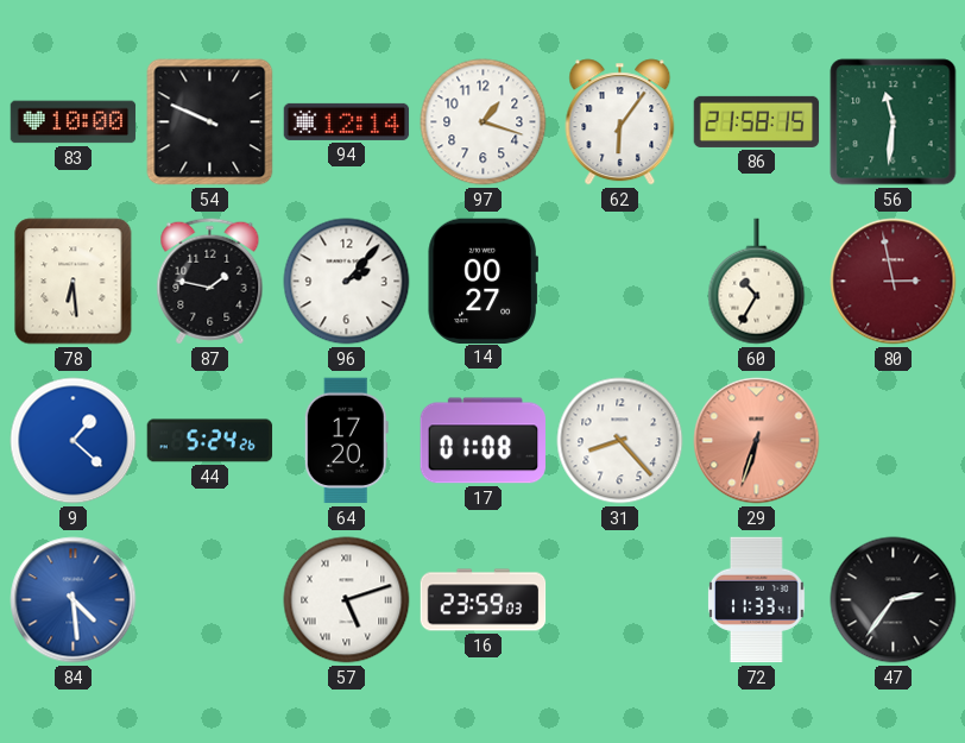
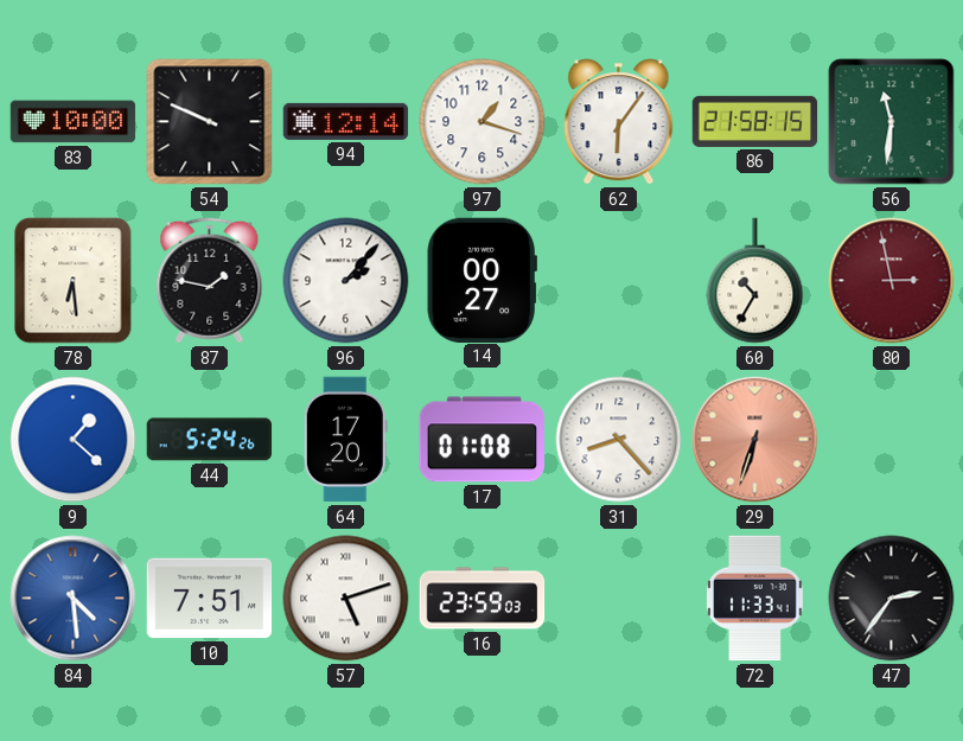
10: none -> 7:51
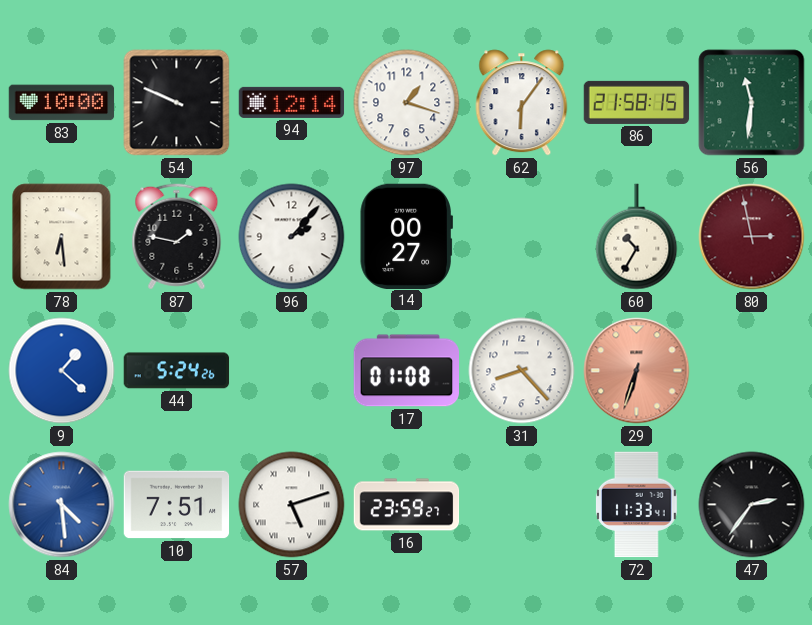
64: 17:20 -> none
16: 23:59:03 -> 23:59:27
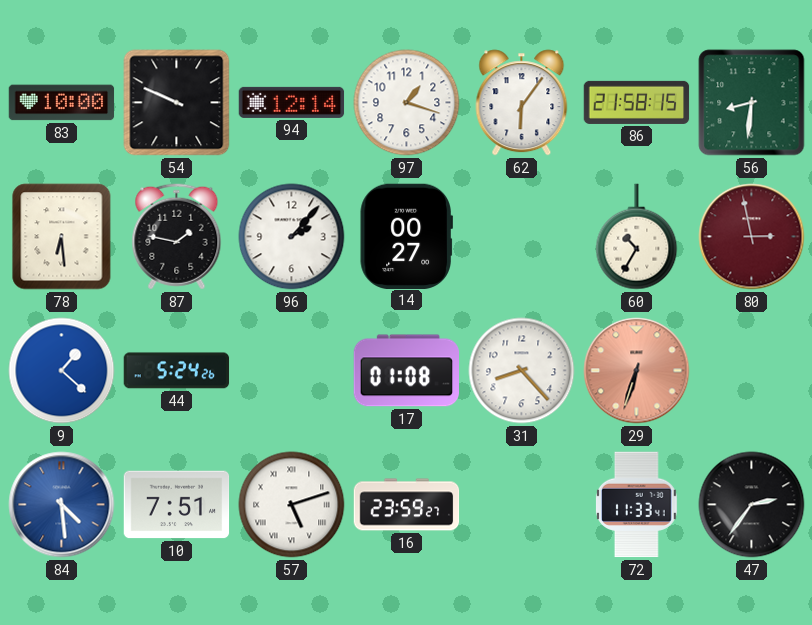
56: 11:31 -> 8:31
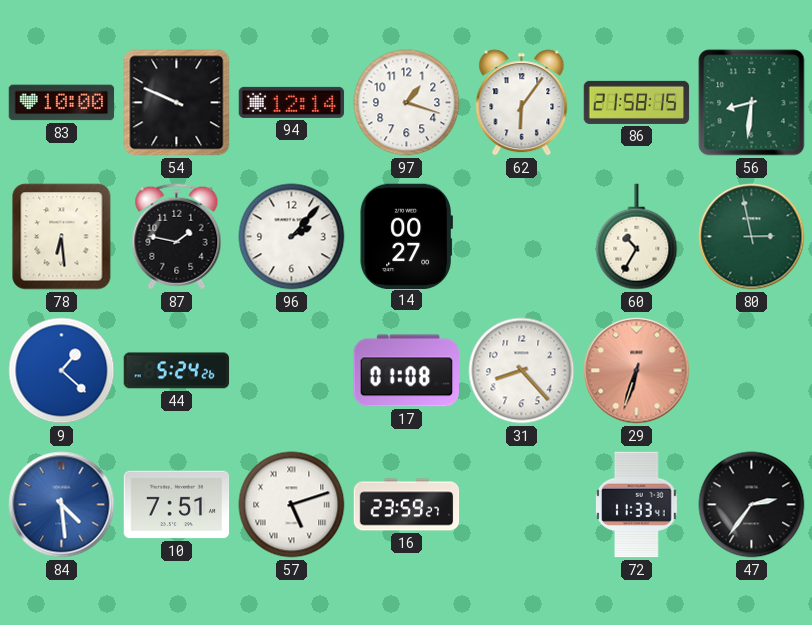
80 dial: burgundy -> green
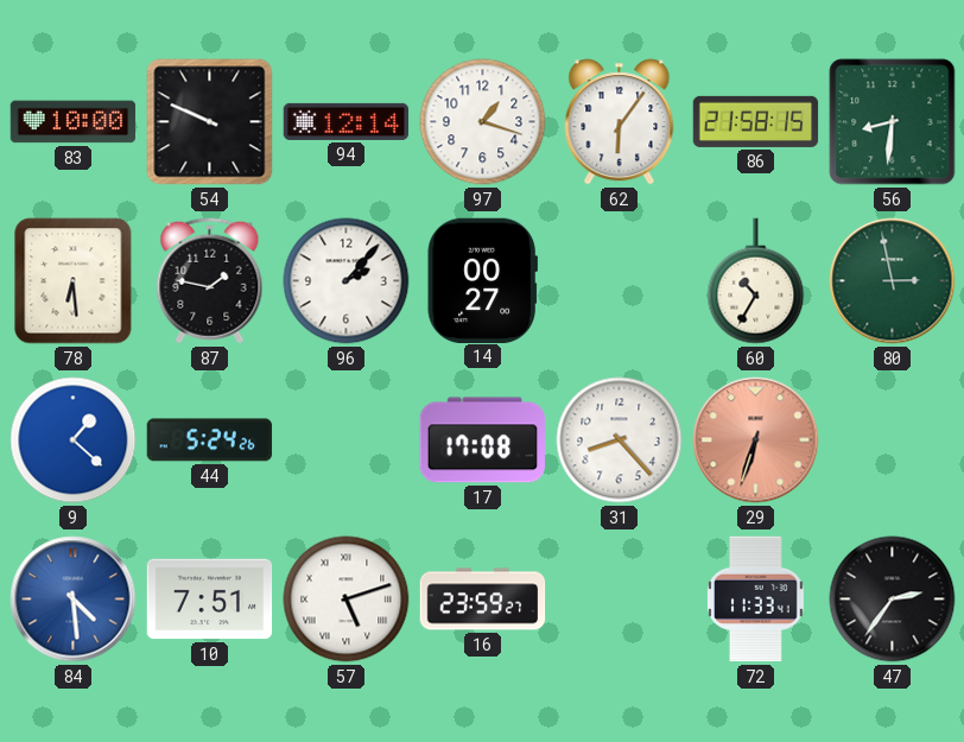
17: 01:08 -> 17:08
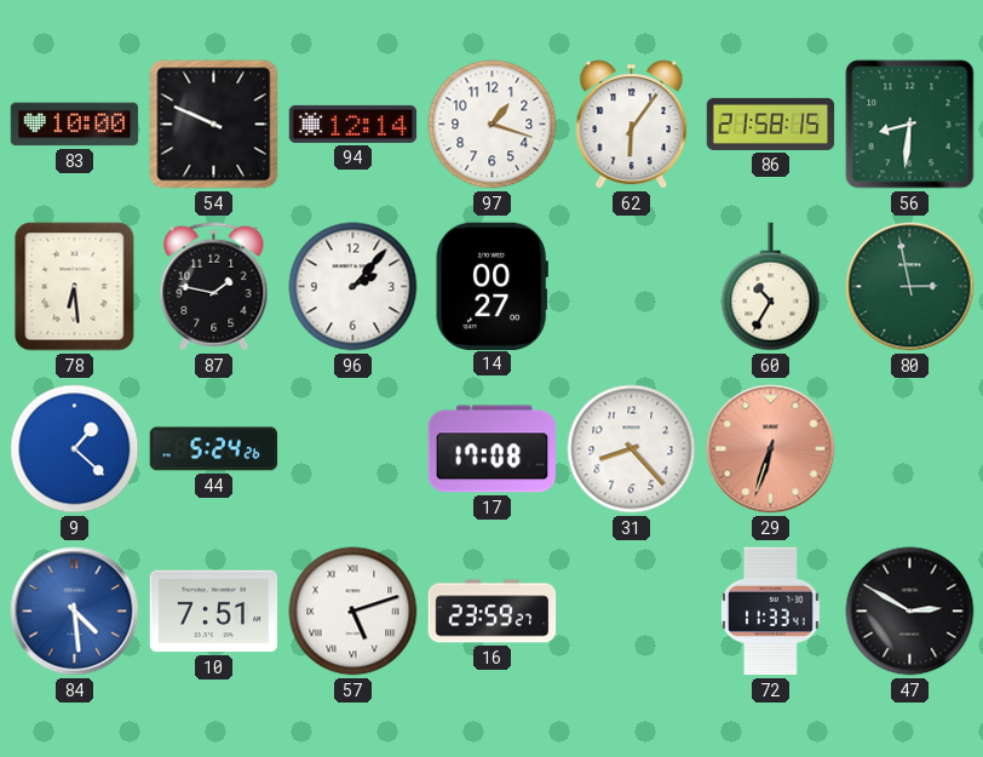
47: 2:36 -> 2:50
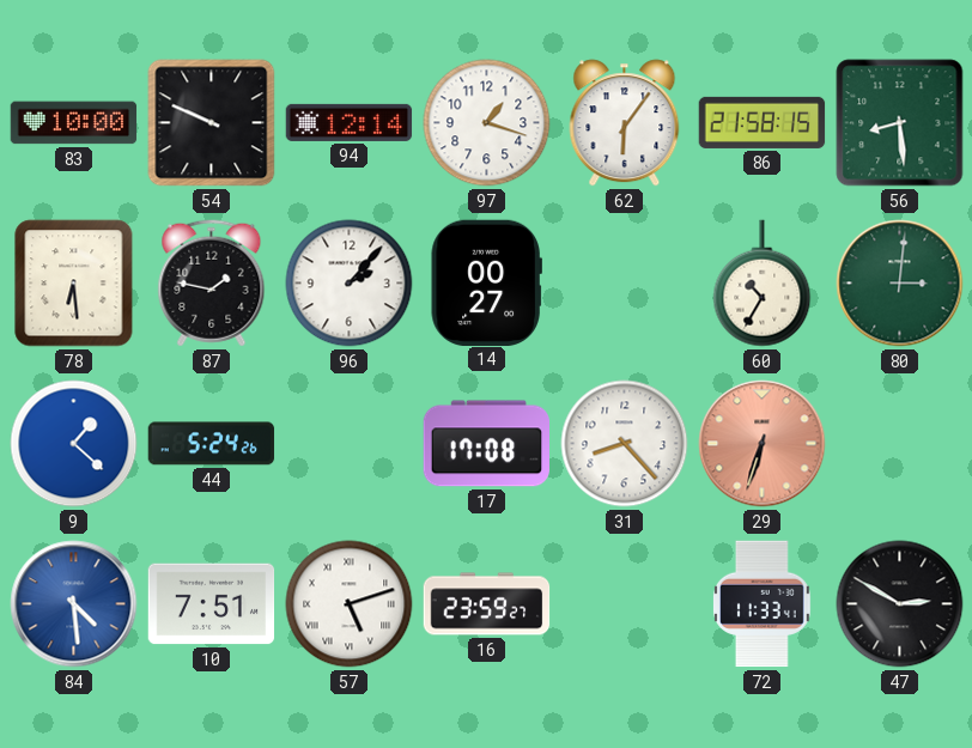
56: 8:31 -> 8:29
80: 2:58 -> 3:01
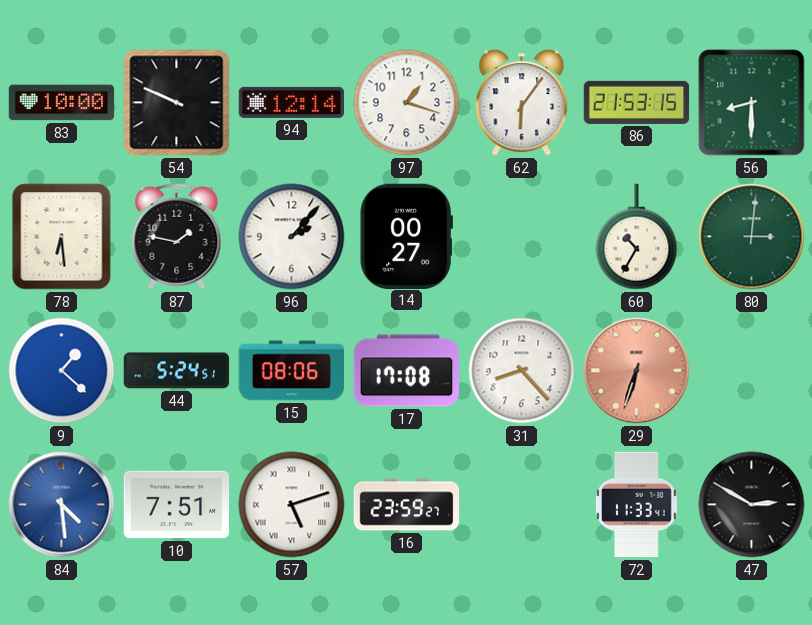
86: 21:58 -> 21:53
56: 8:29 -> 8:30
44: 5:24:26 -> 5:24:51
15: none -> 08:06
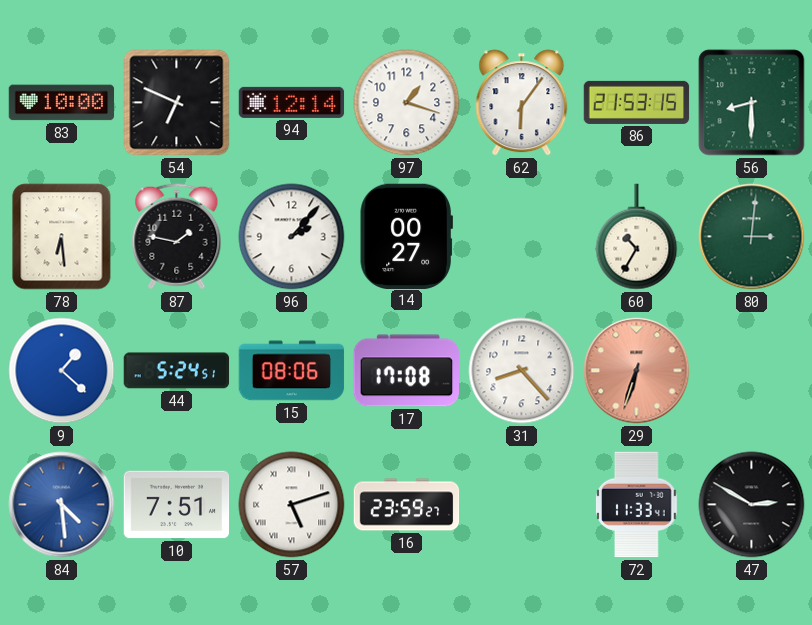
54: 9:49 -> 6:49
